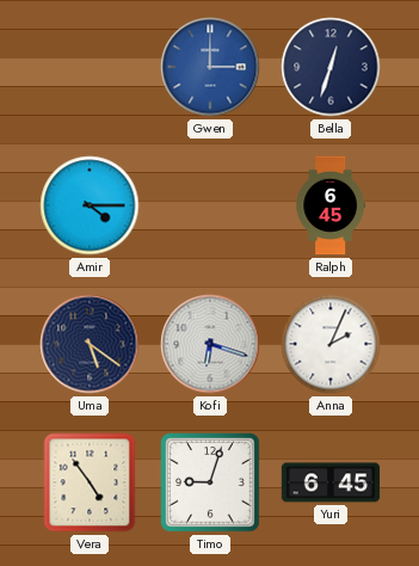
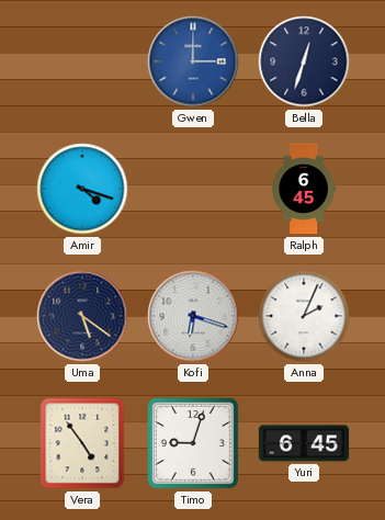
Amir: 4:15 -> 4:18
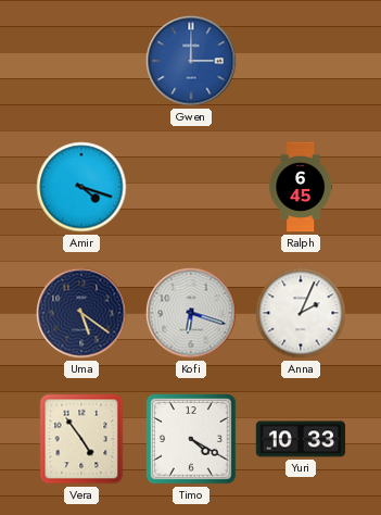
Bella: 12:33 -> none
Timo: 9:03 -> 4:20
Yuri: 6:45 -> 10:33
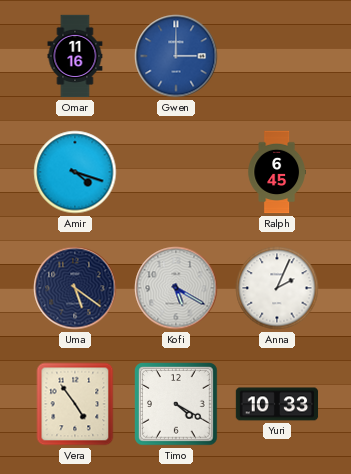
Omar: none -> 11:16
Kofi: 6:18 -> 5:20
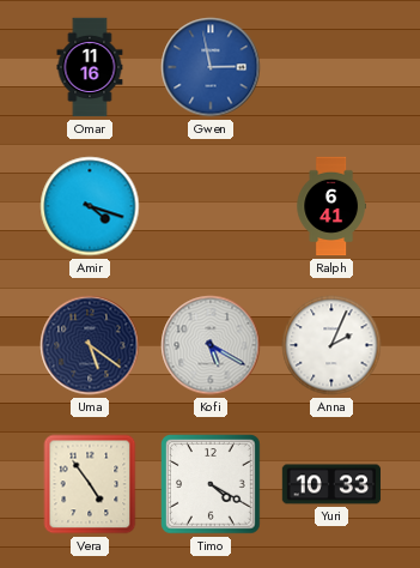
Gwen: 3:00 -> 2:58
Ralph: 6:45 -> 6:41
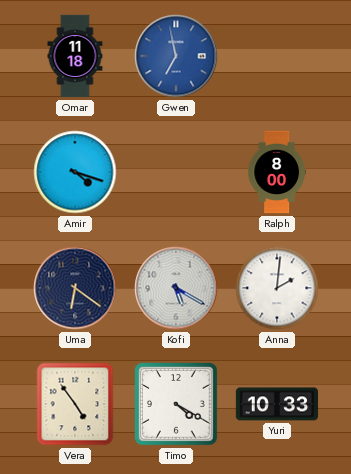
Omar: 11:16 -> 11:18
Gwen: 2:58 -> 6:58
Ralph: 6:41 -> 8:00
Uma: 5:21 -> 6:21
Anna: 2:04 -> 2:01
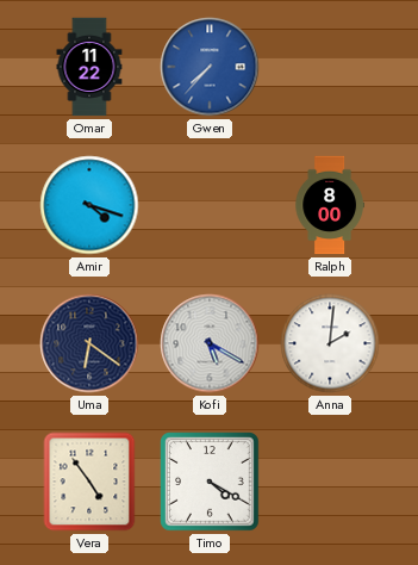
Omar: 11:18 -> 11:22
Gwen: 6:58 -> 7:37
Yuri: 10:33 -> none
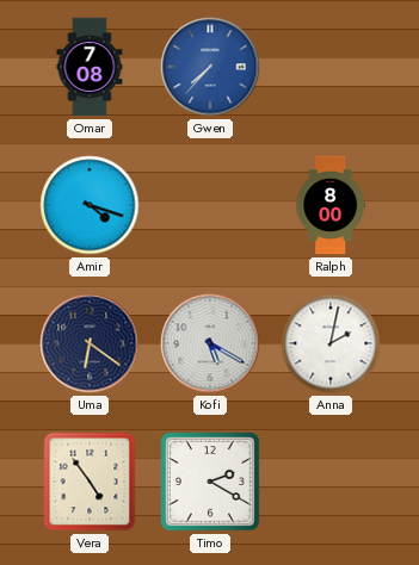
Omar: 11:22 -> 7:08
Anna: 2:01 -> 2:02
Timo: 4:20 -> 2:20
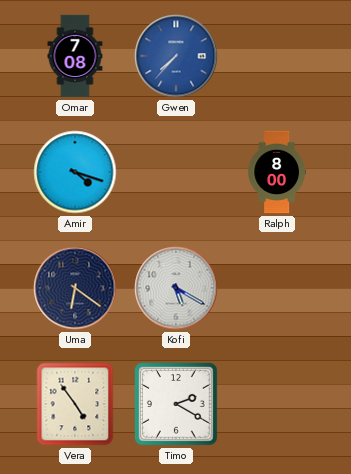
Anna: 2:02 -> none
